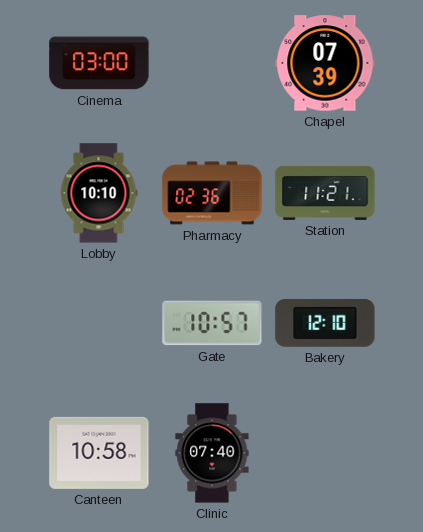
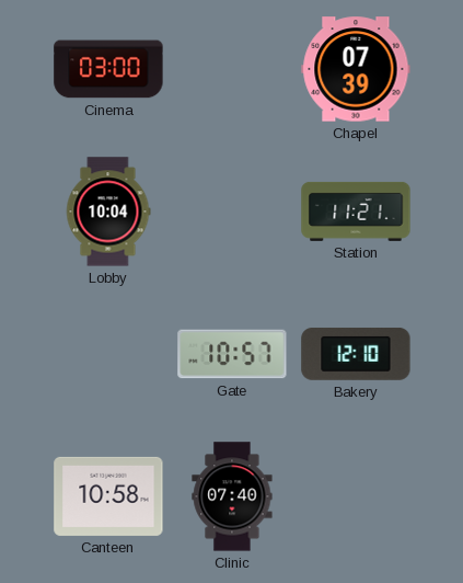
Lobby: 10:10 -> 10:04
Pharmacy: 02:36 -> none
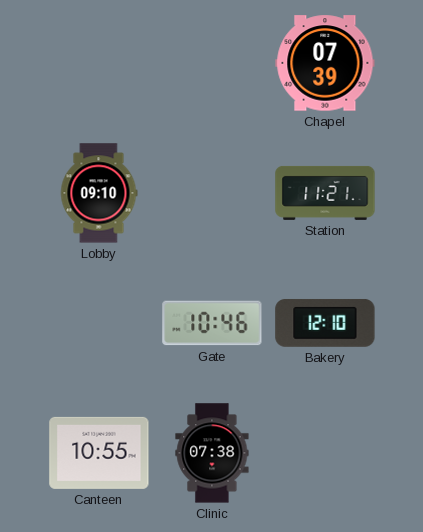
Cinema: 03:00 -> none
Lobby: 10:04 -> 09:10
Gate: 10:57 -> 10:46
Canteen: 10:58 -> 10:55
Clinic: 07:40 -> 07:38
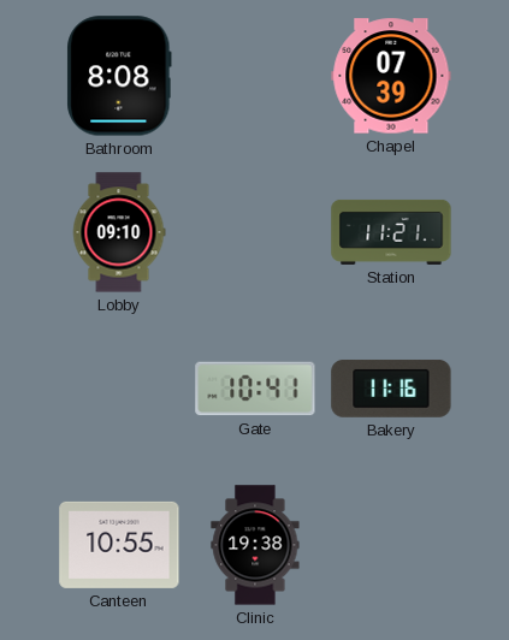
Bathroom: none -> 8:08
Gate: 10:46 -> 10:41
Bakery: 12:10 -> 11:16
Clinic: 07:38 -> 19:38
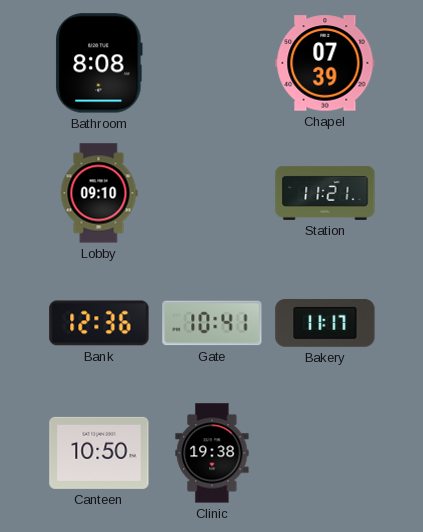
Bank: none -> 12:36
Bakery: 11:16 -> 11:17
Canteen: 10:55 -> 10:50
